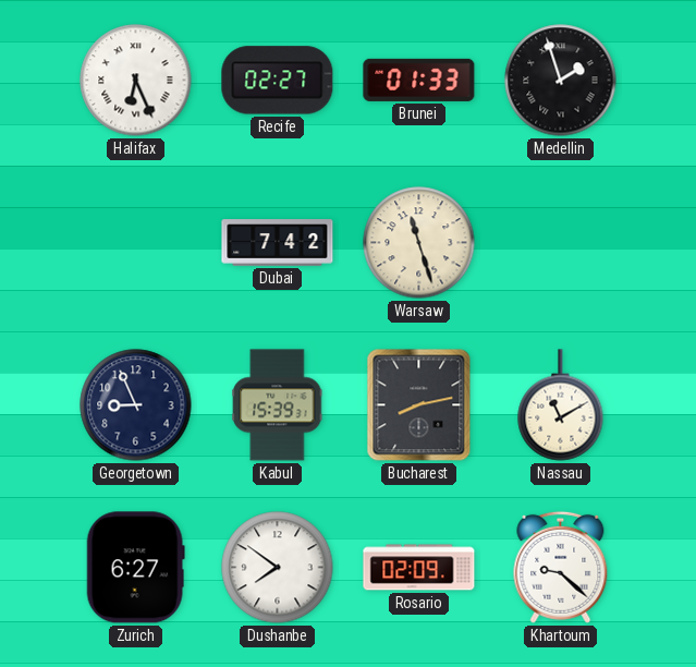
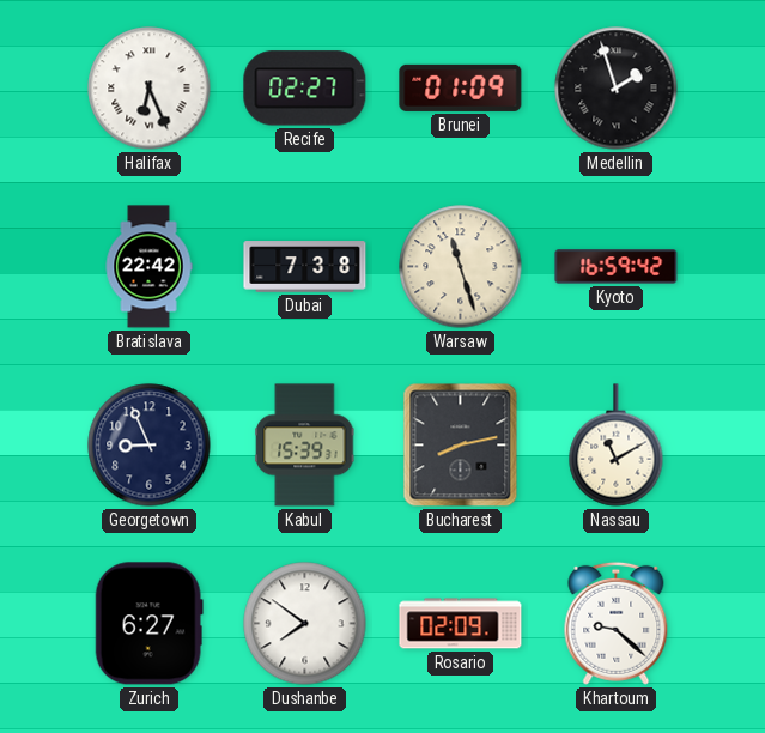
Brunei: 01:33 -> 01:09
Bratislava: none -> 22:42
Dubai: 7:42 -> 7:38
Kyoto: none -> 16:59
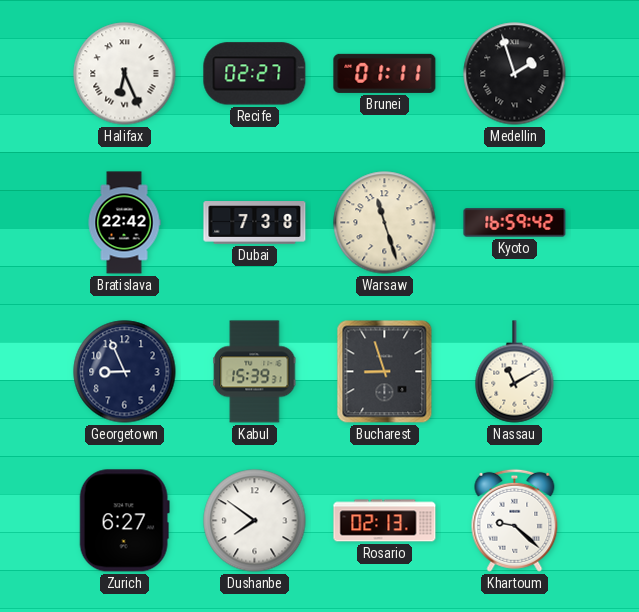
Brunei: 01:09 -> 01:11
Bucharest: 8:13 -> 8:57
Rosario: 02:09 -> 02:13
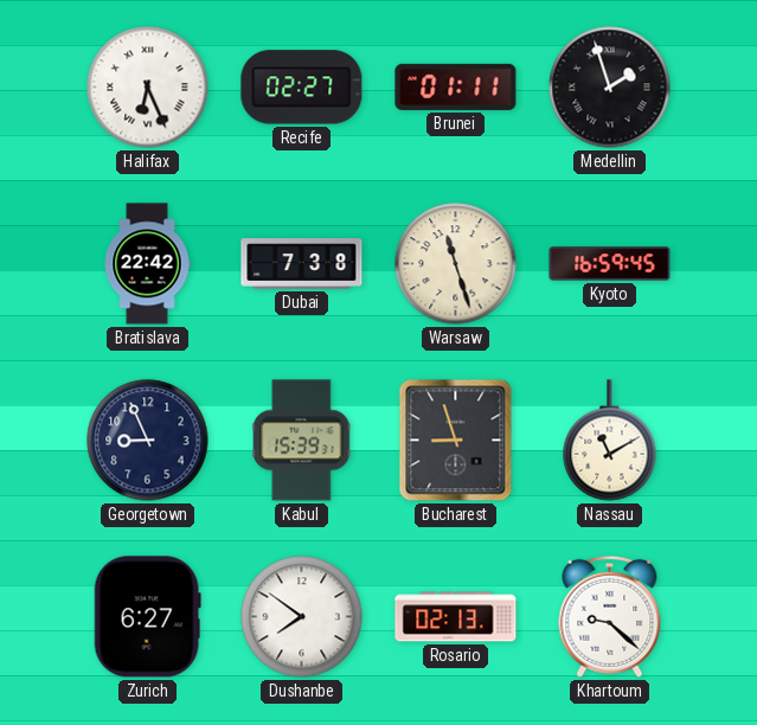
Kyoto: 16:59:42 -> 16:59:45
